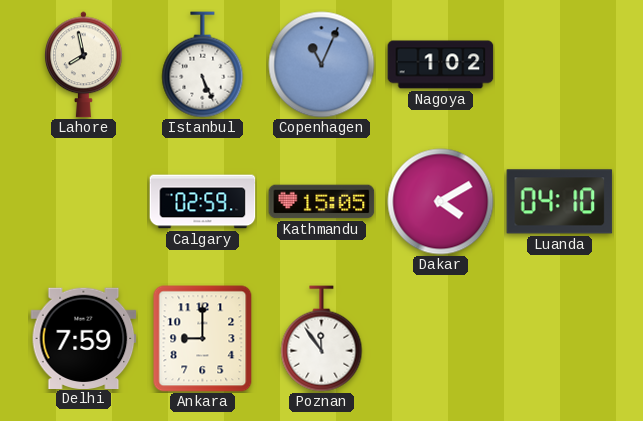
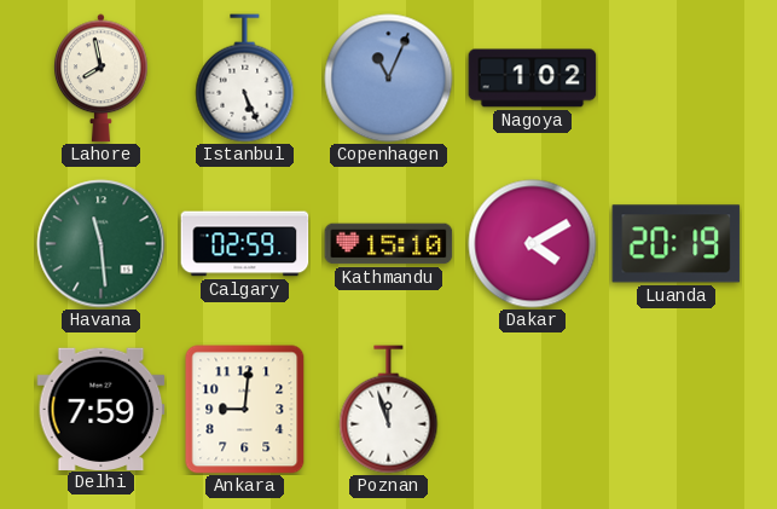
Havana: none -> 11:29
Kathmandu: 15:05 -> 15:10
Luanda: 04:10 -> 20:19
Ankara: 9:00 -> 9:01
Poznan: 11:54 -> 11:57
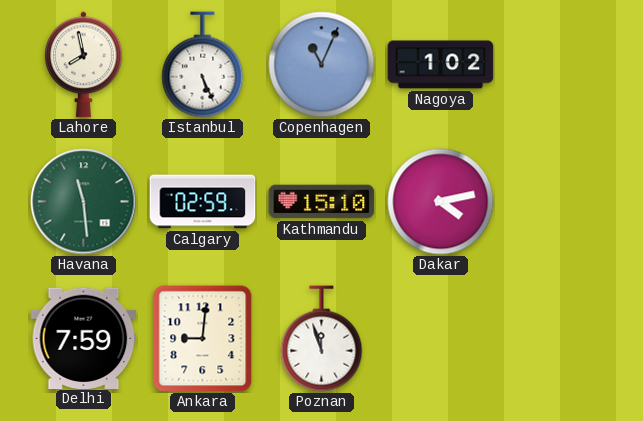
Dakar: 4:10 -> 4:13
Luanda: 20:19 -> none
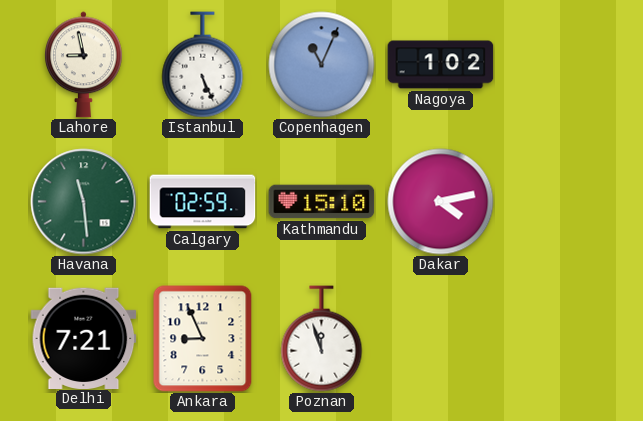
Lahore: 7:58 -> 8:58
Delhi: 7:59 -> 7:21
Ankara: 9:01 -> 8:56
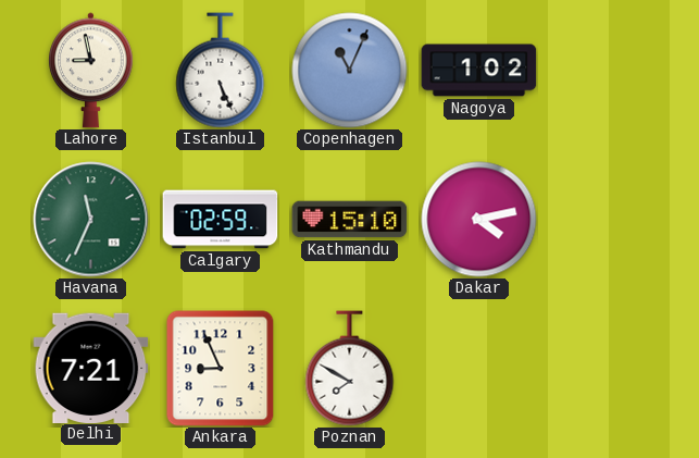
Havana: 11:29 -> 11:34
Poznan: 11:57 -> 7:50
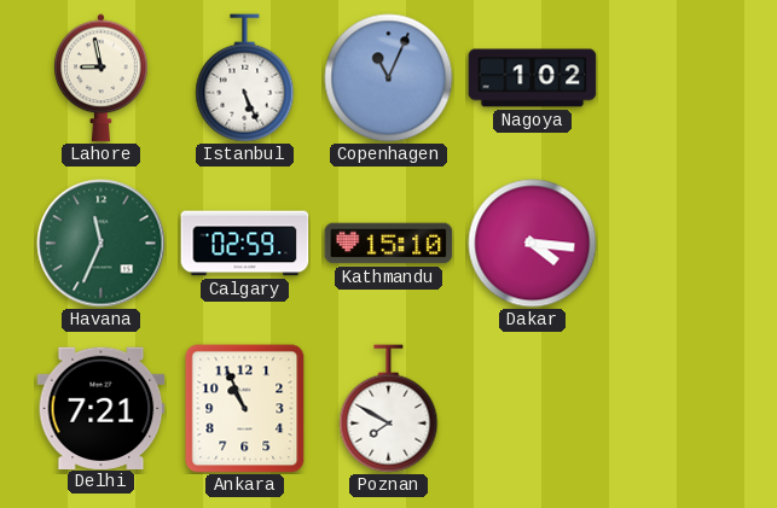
Dakar: 4:13 -> 4:16
Ankara: 8:56 -> 10:56
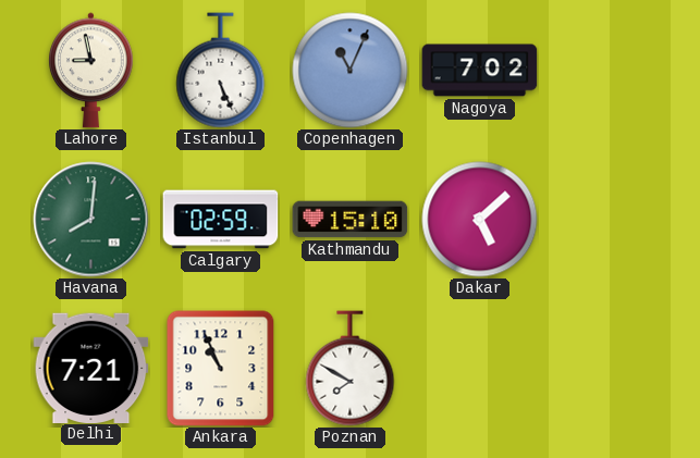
Nagoya: 1:02 -> 7:02
Havana: 11:34 -> 8:01
Dakar: 4:16 -> 5:08
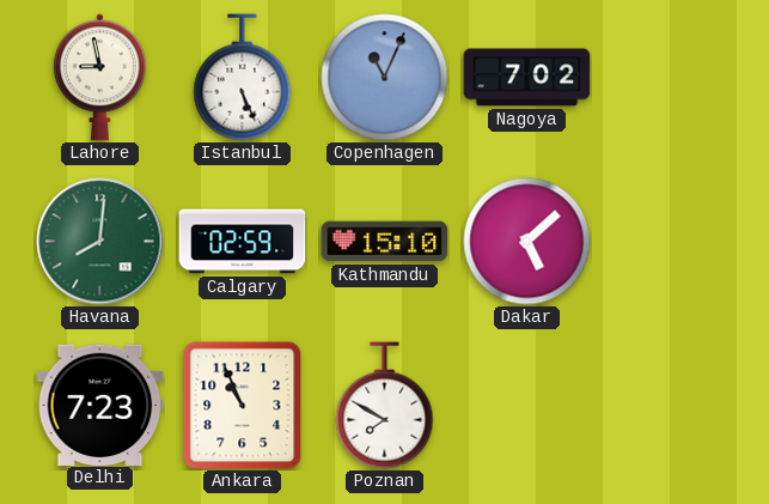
Delhi: 7:21 -> 7:23
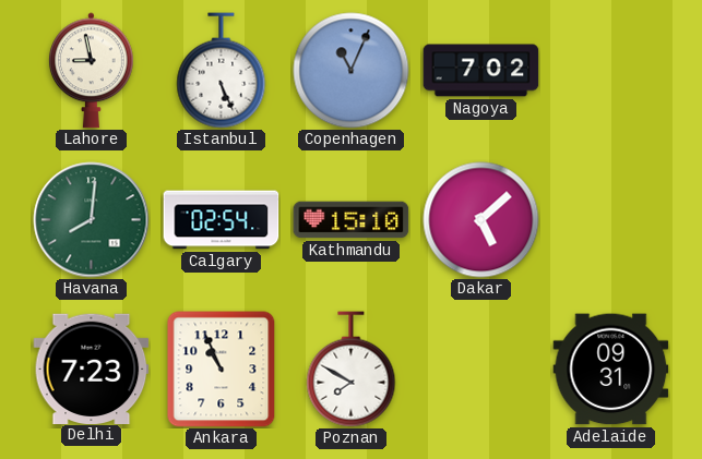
Calgary: 02:59 -> 02:54
Adelaide: none -> 09:31
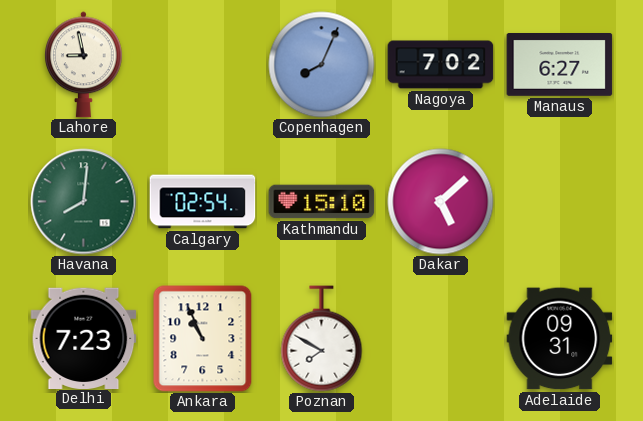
Istanbul: 5:26 -> none
Copenhagen: 11:04 -> 8:04
Manaus: none -> 6:27
